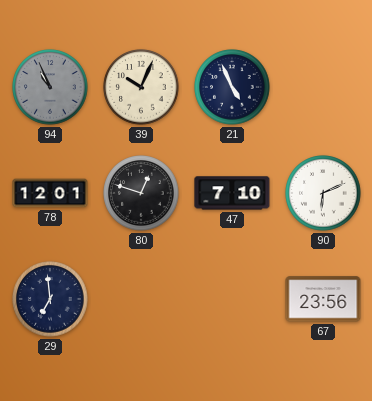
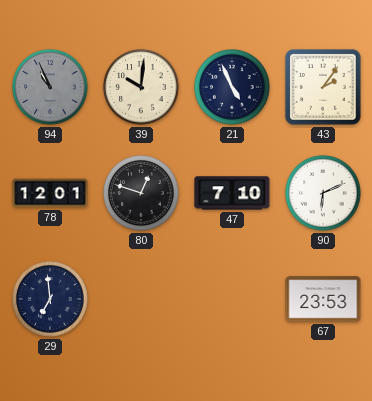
39: 10:04 -> 10:01
43: none -> 2:06
67: 23:56 -> 23:53
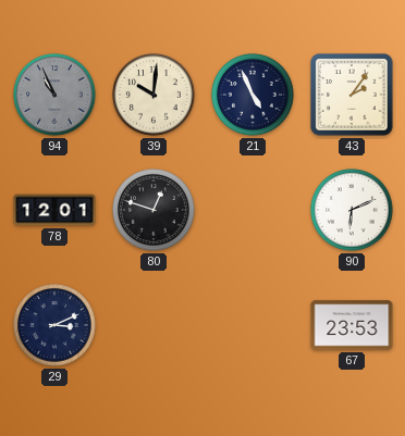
47: 7:10 -> none
29: 6:59 -> 3:11
